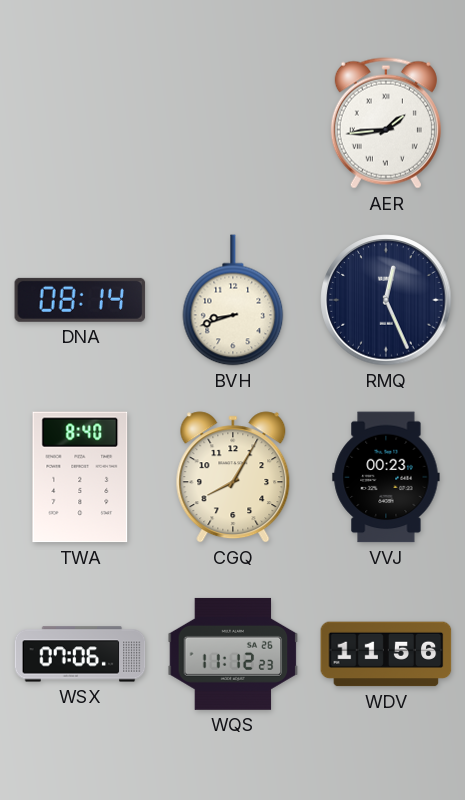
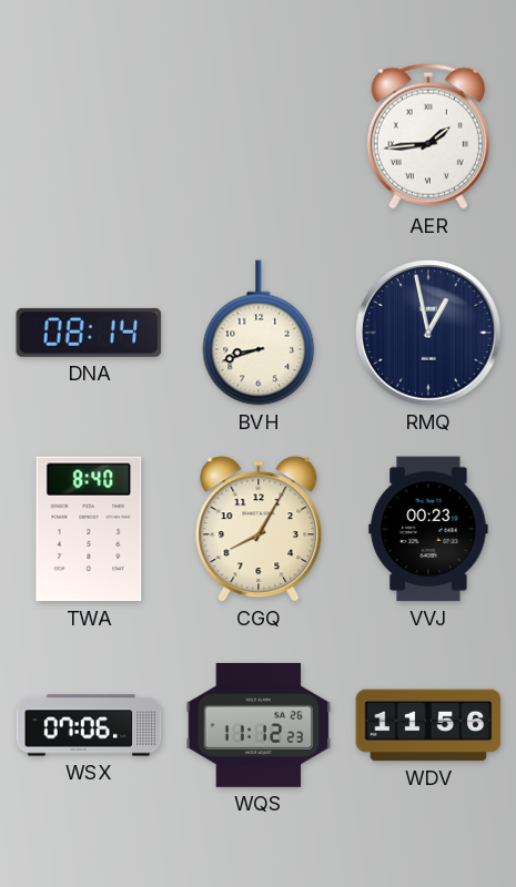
RMQ: 12:26 -> 12:58
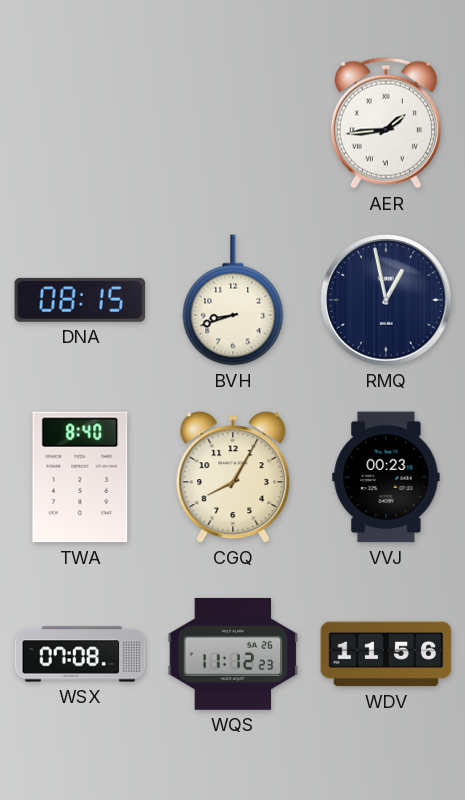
DNA: 08:14 -> 08:15
WSX: 07:06 -> 07:08
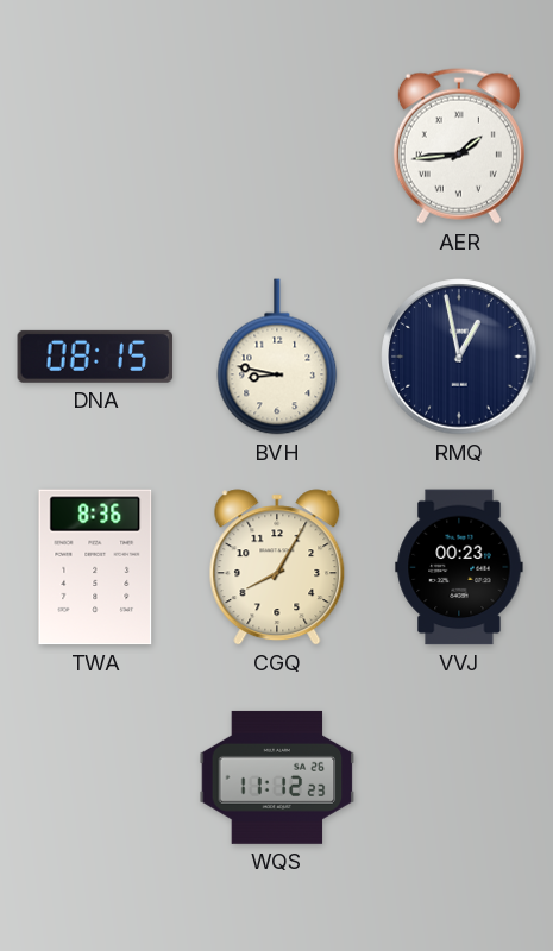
BVH: 8:42 -> 8:47
TWA: 8:40 -> 8:36
WSX: 07:08 -> none
WDV: 11:56 -> none
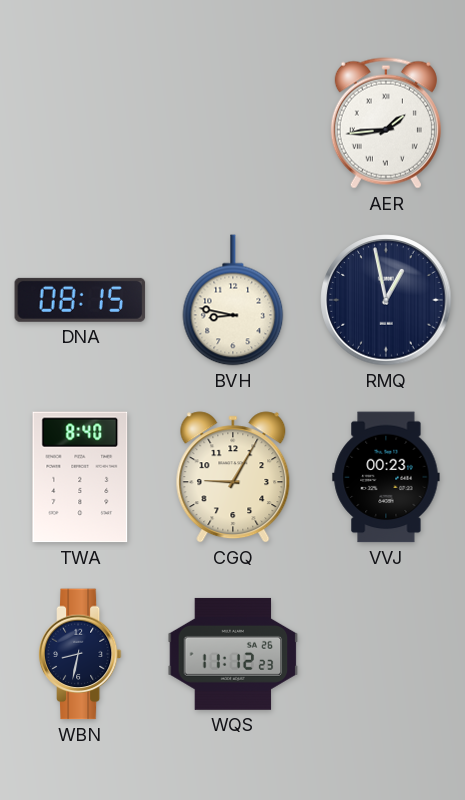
TWA: 8:36 -> 8:40
CGQ: 8:05 -> 9:05
WBN: none -> 8:32
